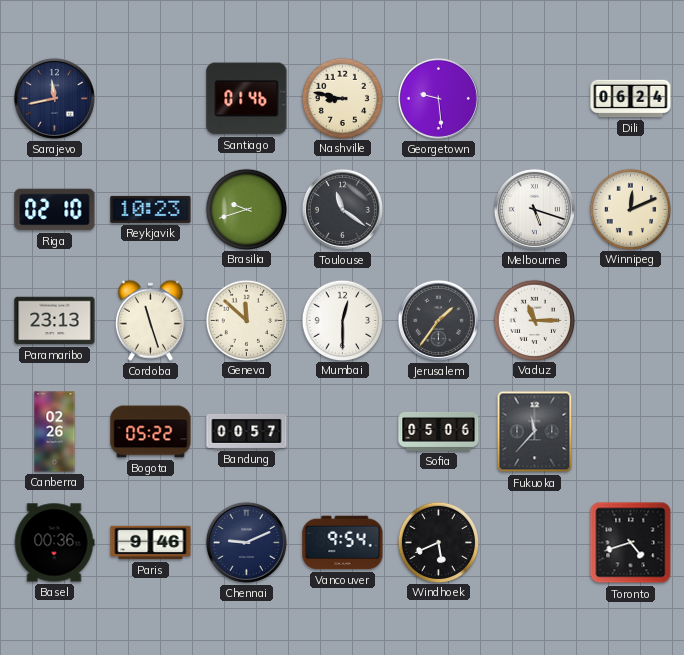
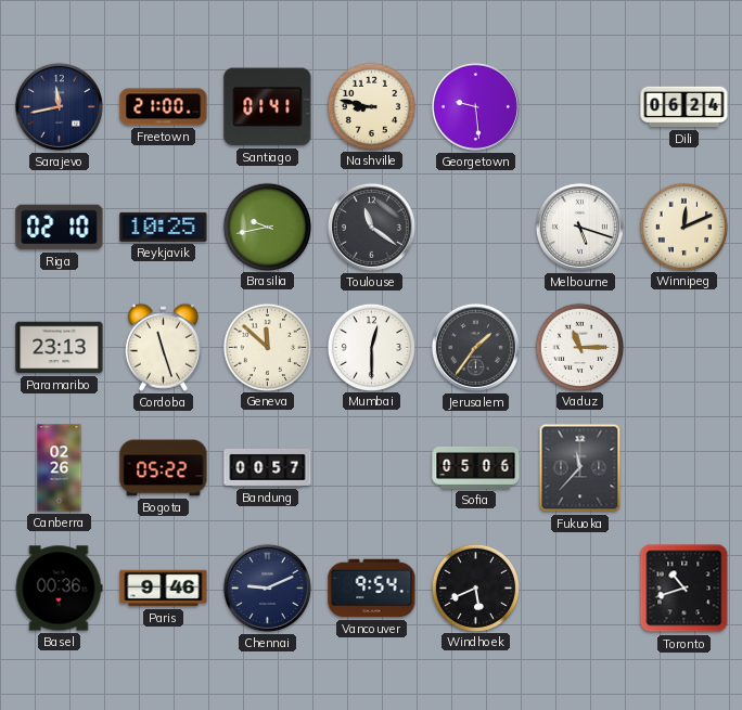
Freetown: none -> 21:00
Santiago: 01:46 -> 01:41
Reykjavik: 10:23 -> 10:25
Brasilia: 9:42 -> 9:43
Toronto: 4:42 -> 10:42
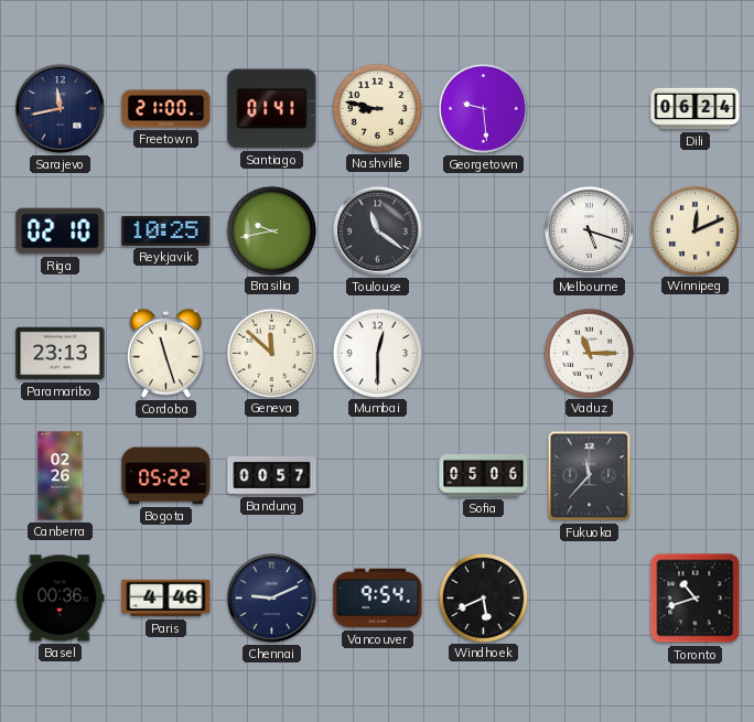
Jerusalem: 1:36 -> none
Paris: 9:46 -> 4:46
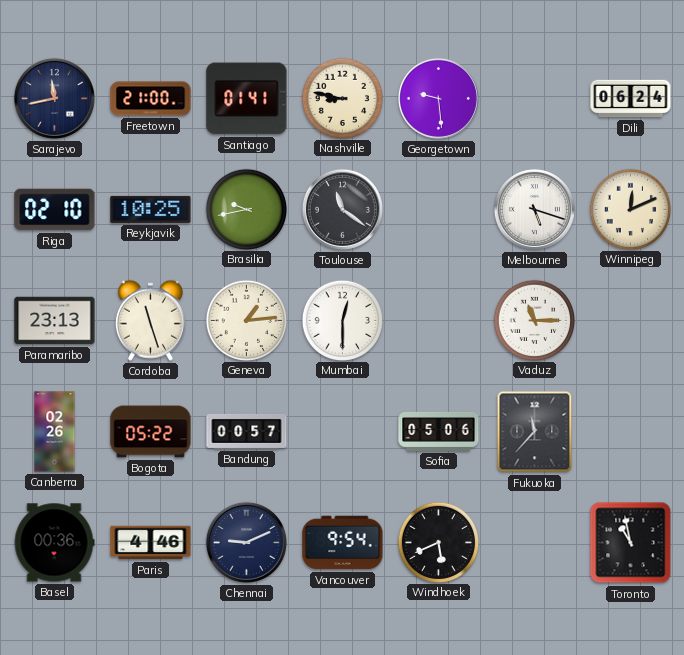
Geneva: 11:52 -> 1:14
Toronto: 10:42 -> 10:58
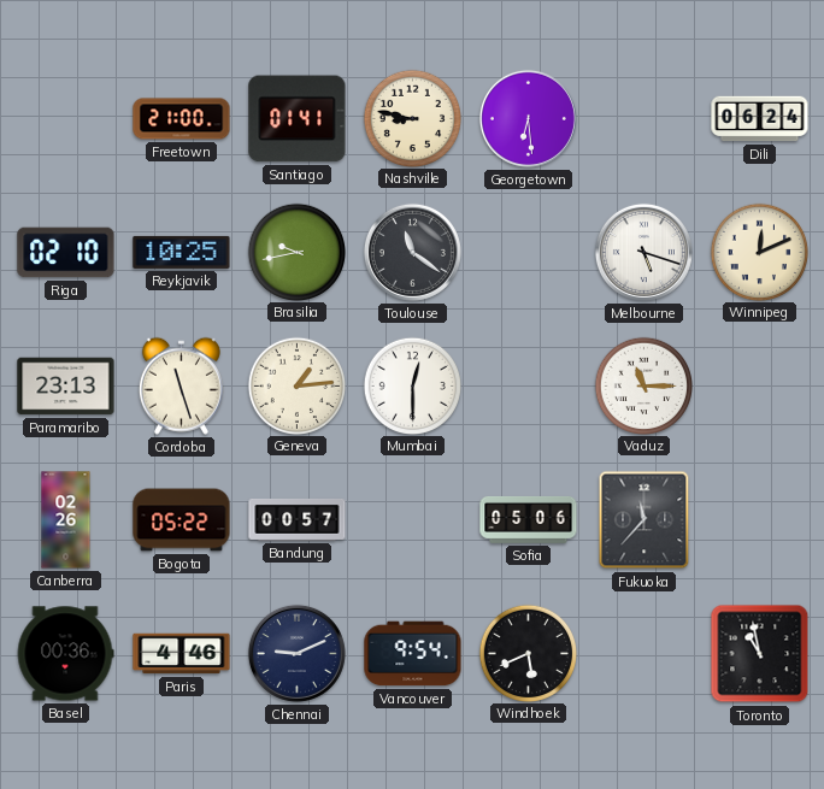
Sarajevo: 11:43 -> none
Georgetown: 9:29 -> 6:29
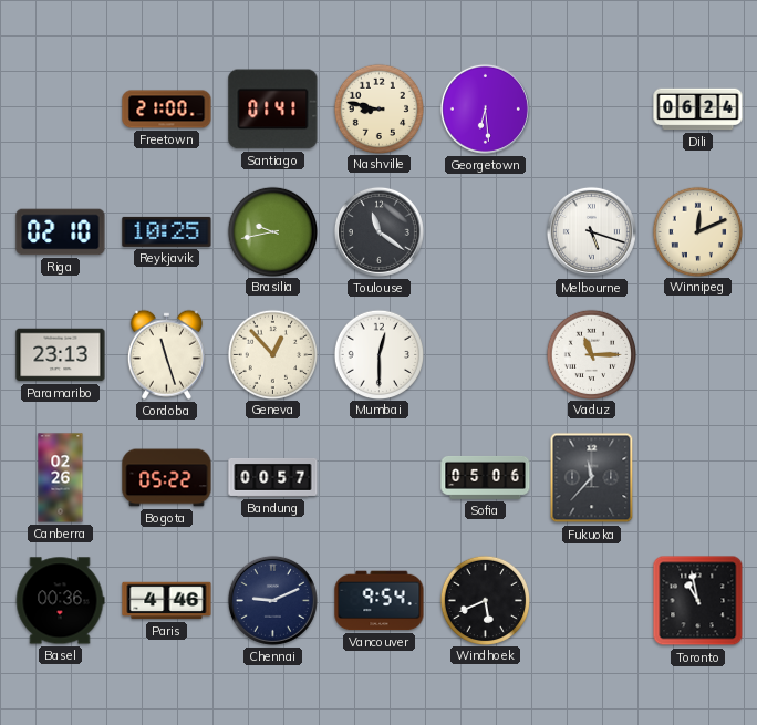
Geneva: 1:14 -> 12:53
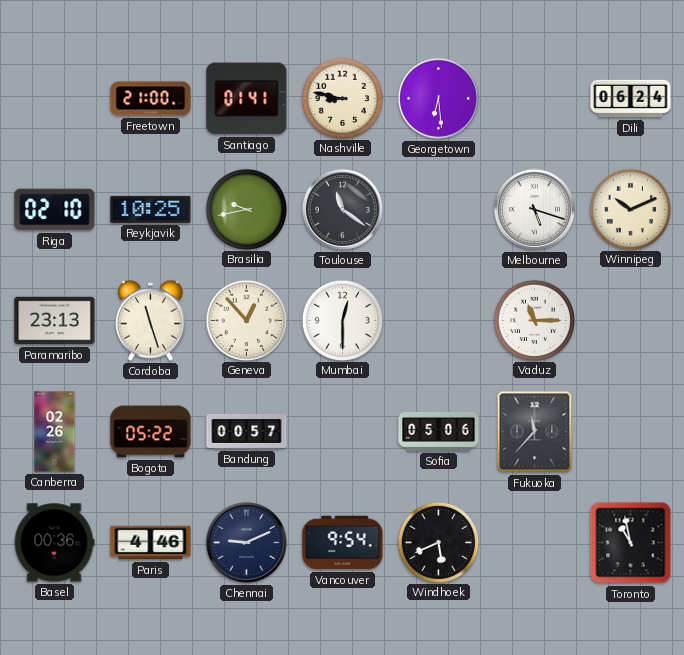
Winnipeg: 12:11 -> 10:11
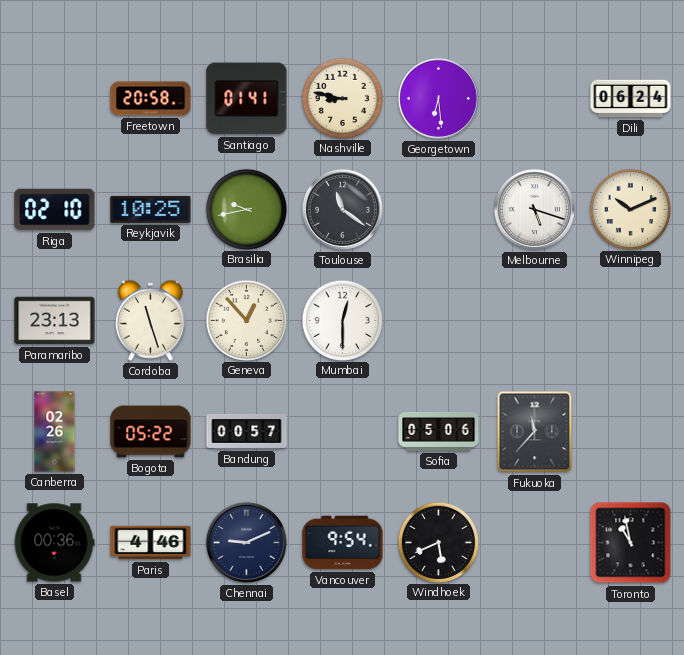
Freetown: 21:00 -> 20:58
Vaduz: 11:15 -> none
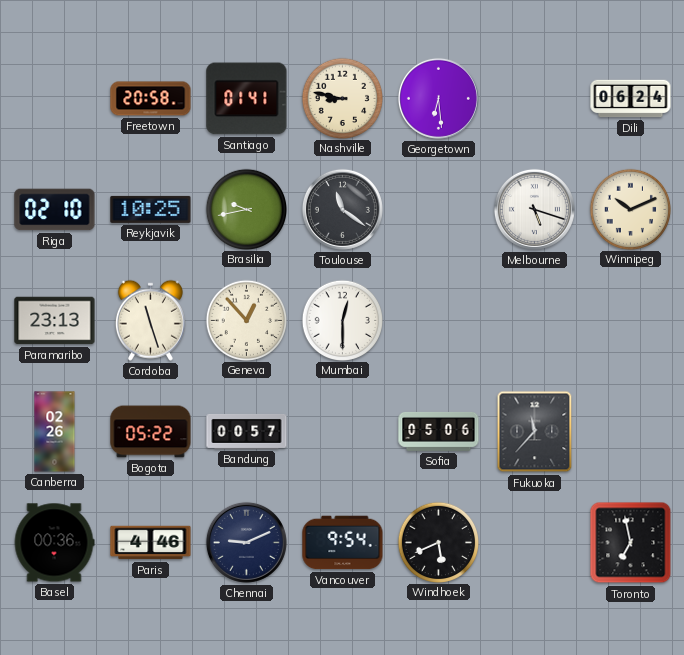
Toronto: 10:58 -> 6:58
